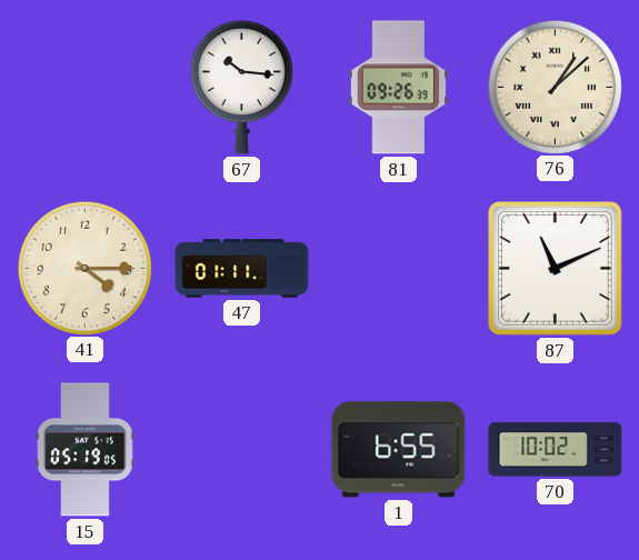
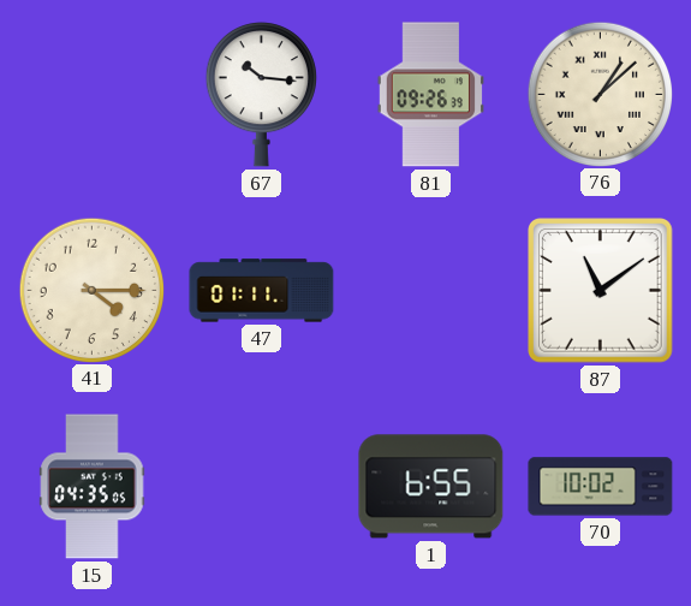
87: 11:11 -> 11:09
15: 05:19 -> 04:35
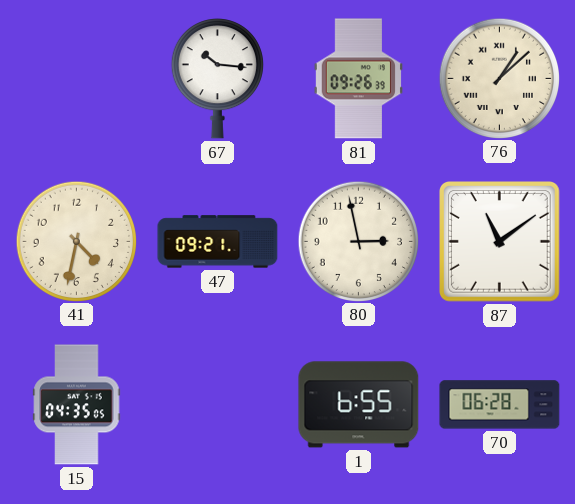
41: 4:15 -> 4:32
47: 01:11 -> 09:21
80: none -> 2:58
70: 10:02 -> 06:28
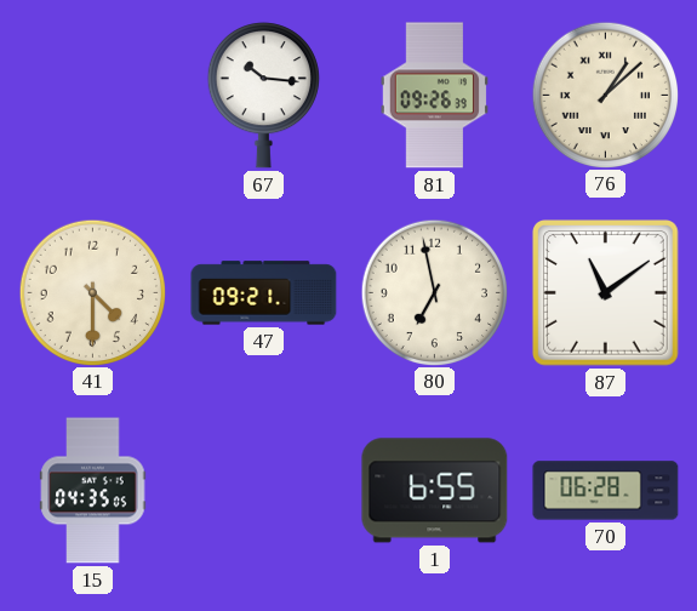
41: 4:32 -> 4:30
80: 2:58 -> 6:58
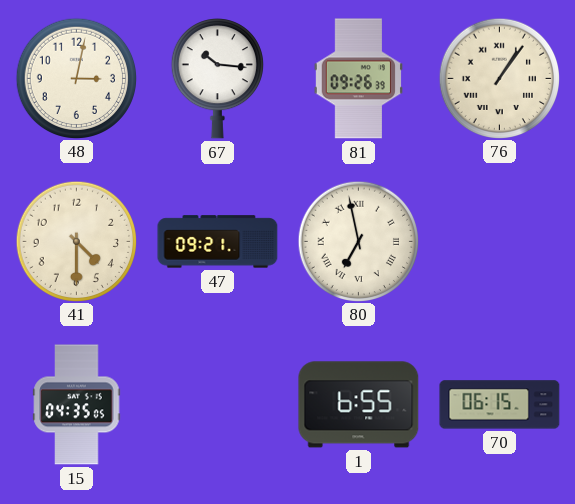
48: none -> 3:02
76: 1:08 -> 1:06
80 numerals: Arabic -> Roman
87: 11:09 -> none
70: 06:28 -> 06:15
